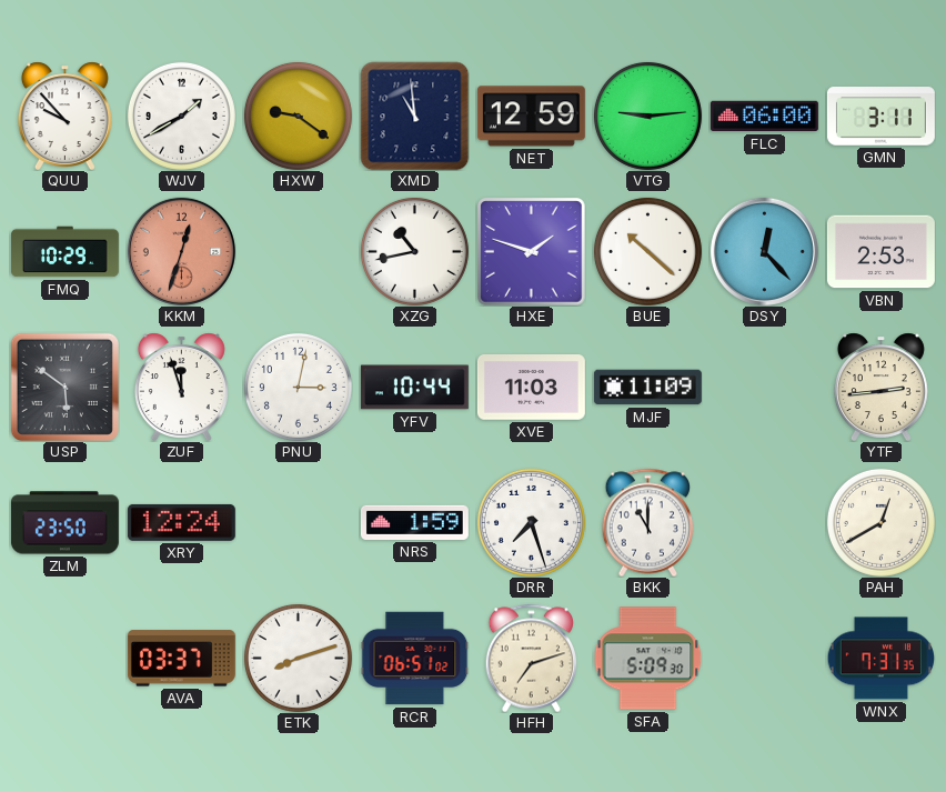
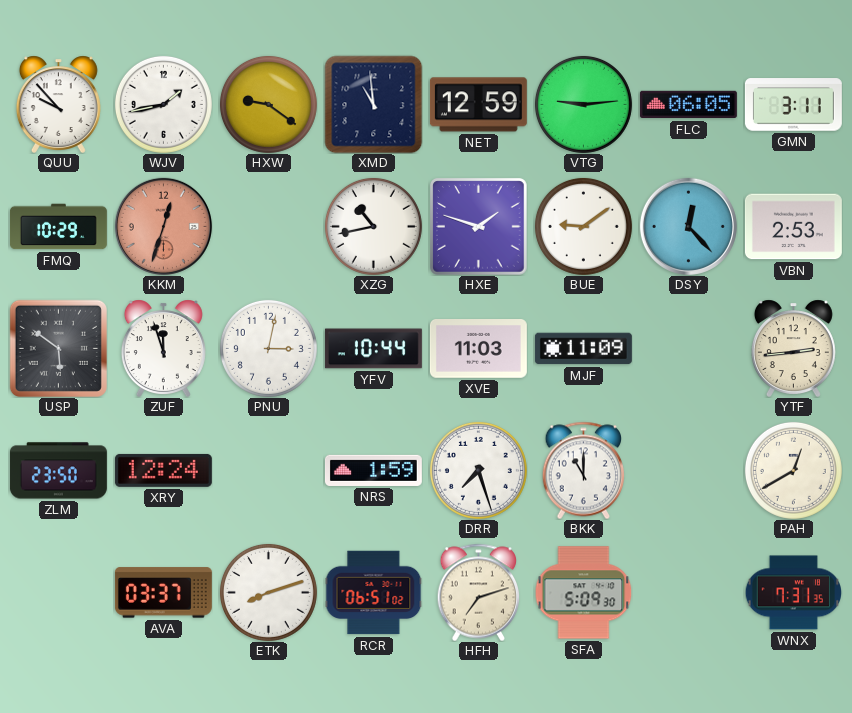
WJV: 1:40 -> 1:43
FLC: 06:00 -> 06:05
BUE: 10:22 -> 9:09
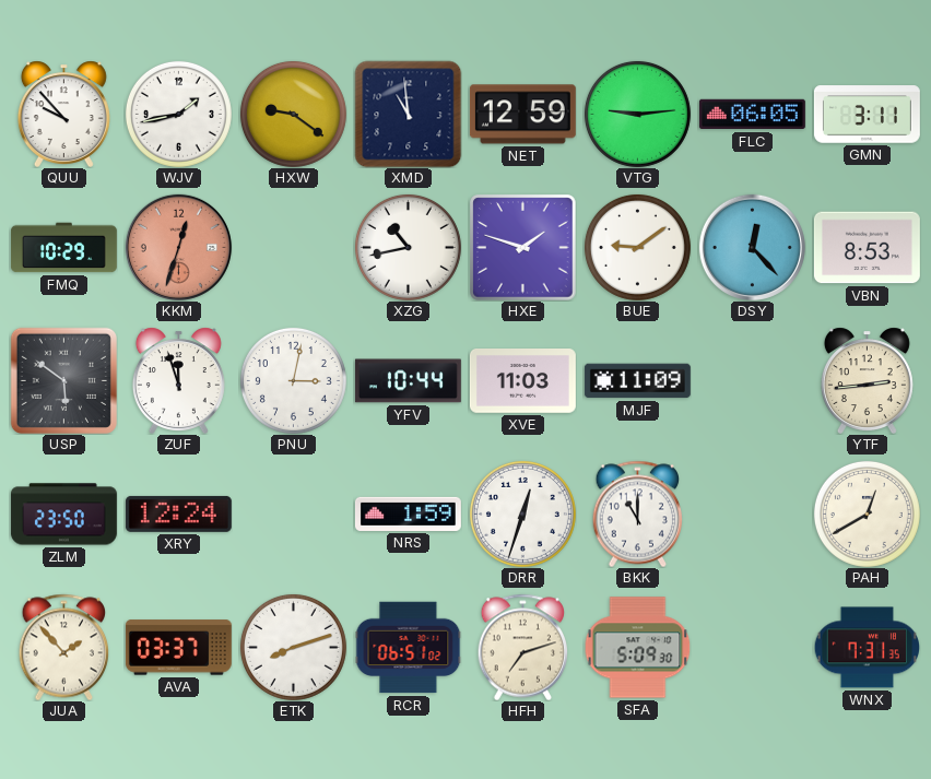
VBN: 2:53 -> 8:53
DRR: 7:27 -> 12:33
JUA: none -> 1:53
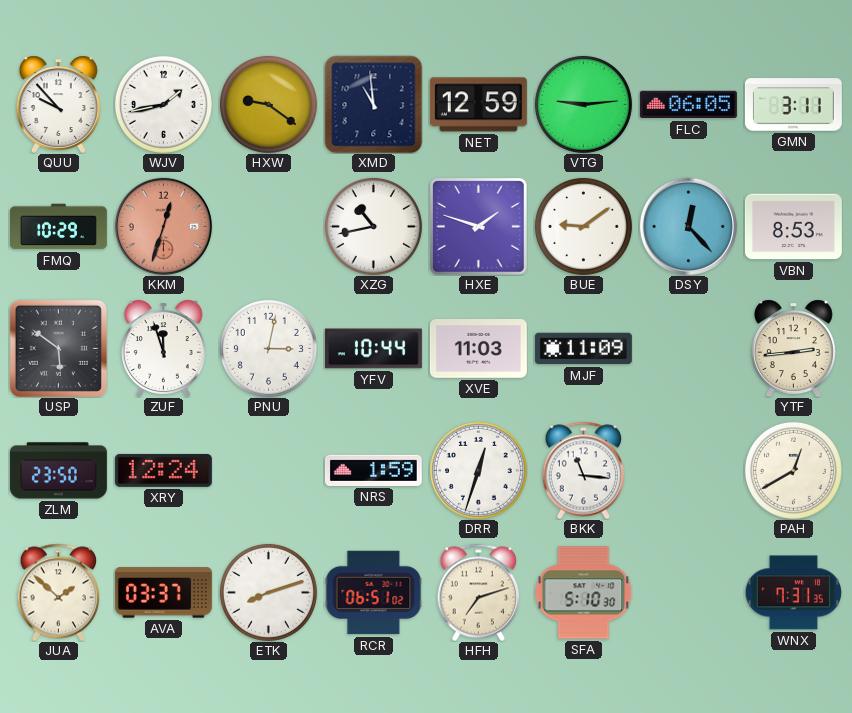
BKK: 11:00 -> 11:16
JUA: 1:53 -> 1:52
SFA: 5:09 -> 5:10
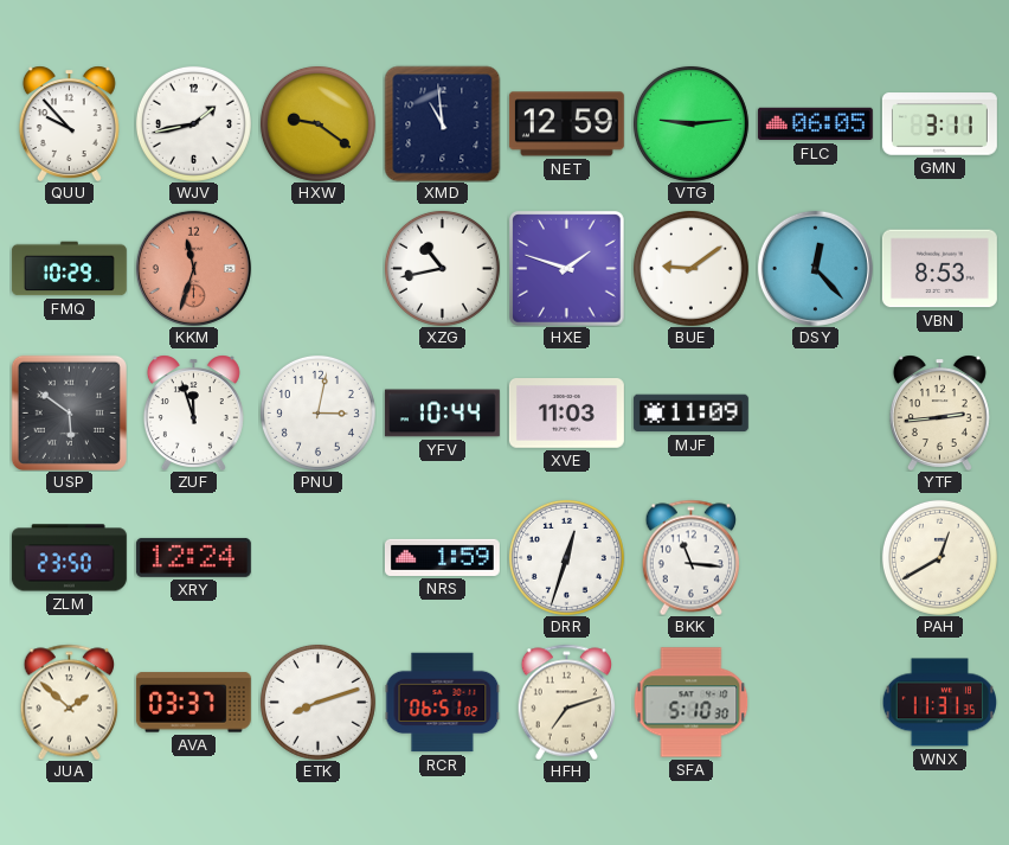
KKM: 12:33 -> 11:33
WNX: 7:31 -> 11:31
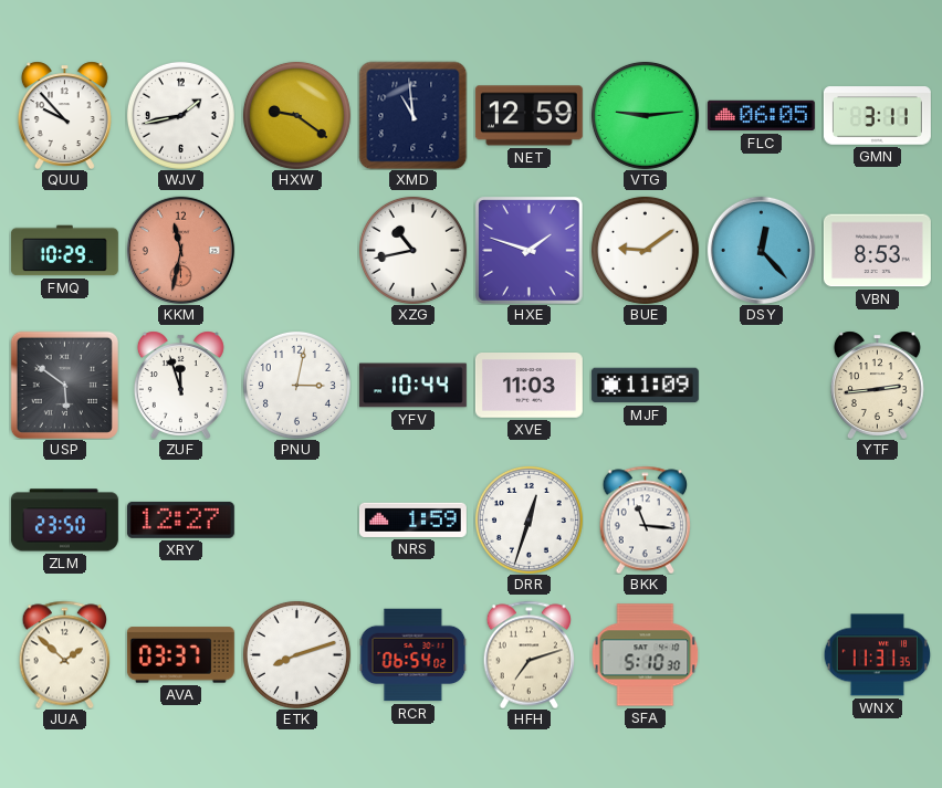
KKM: 11:33 -> 11:32
XRY: 12:24 -> 12:27
PAH: 12:40 -> none
RCR: 06:51 -> 06:54
